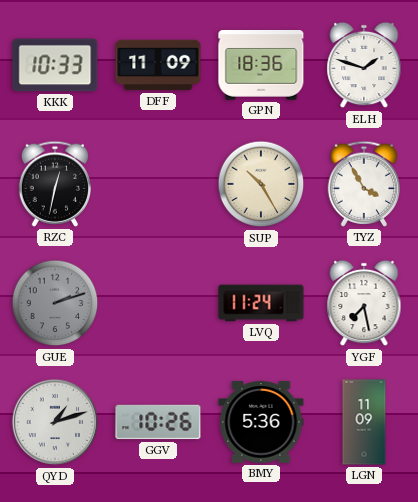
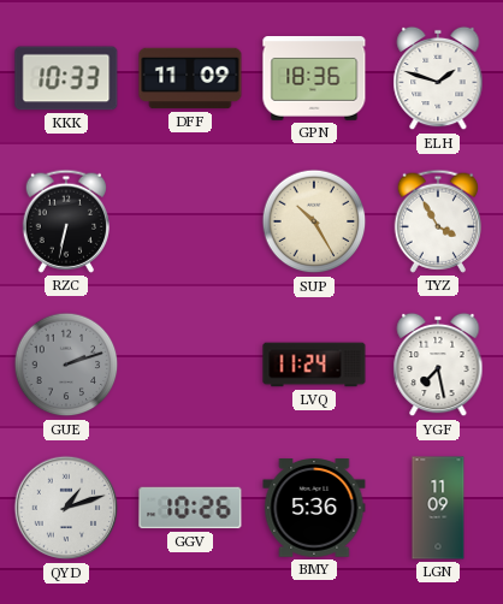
RZC: 12:32 -> 6:32
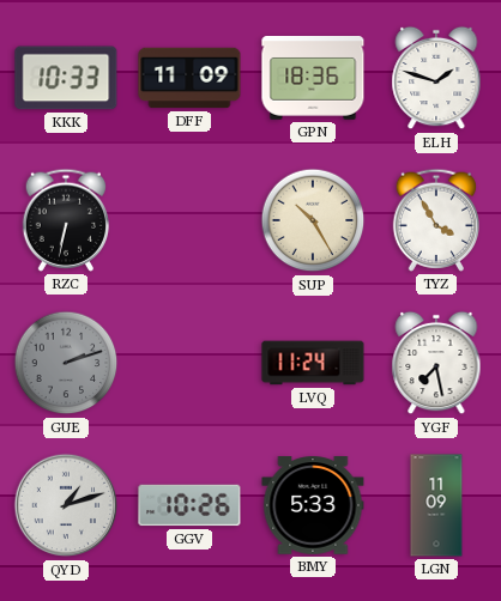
BMY: 5:36 -> 5:33
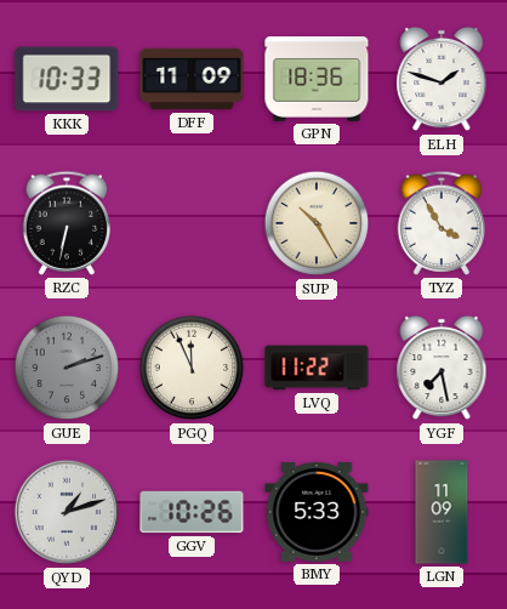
PGQ: none -> 11:56
LVQ: 11:24 -> 11:22
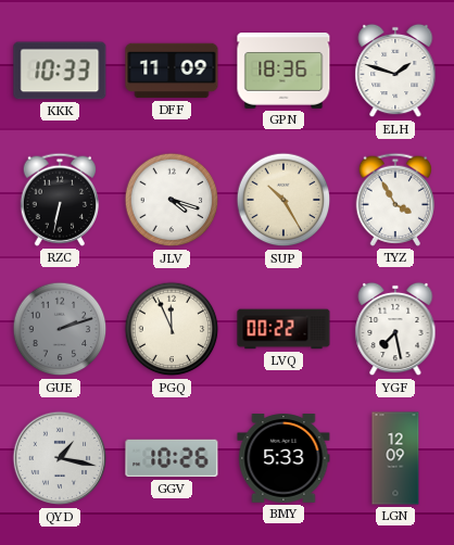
JLV: none -> 4:18
LVQ: 11:22 -> 00:22
QYD: 1:12 -> 1:17
LGN: 11:09 -> 12:09
